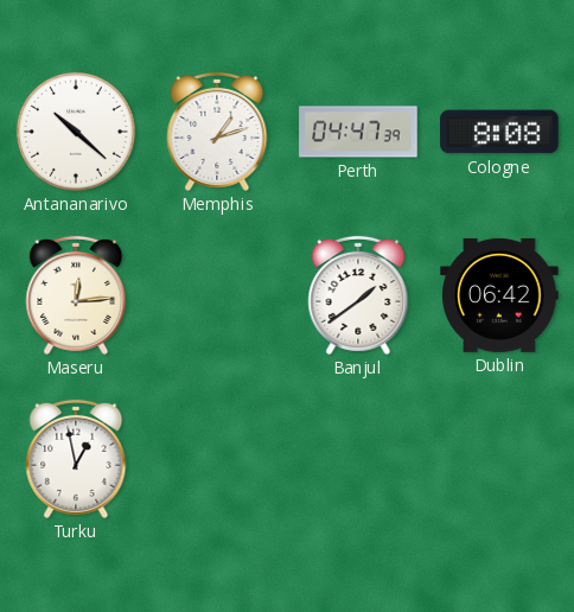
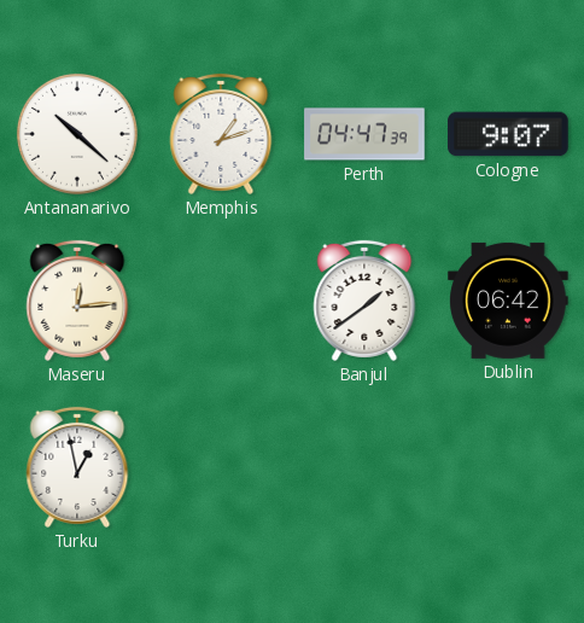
Cologne: 8:08 -> 9:07
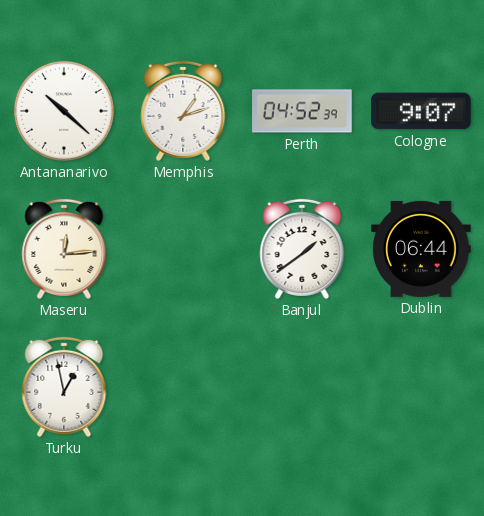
Perth: 04:47 -> 04:52
Dublin: 06:42 -> 06:44
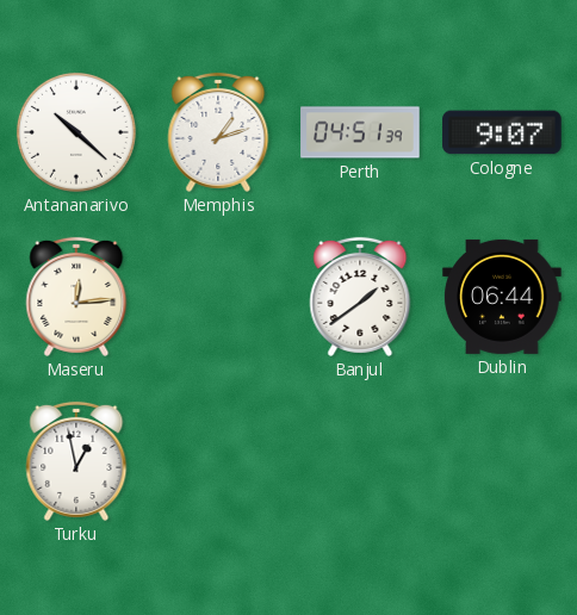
Perth: 04:52 -> 04:51
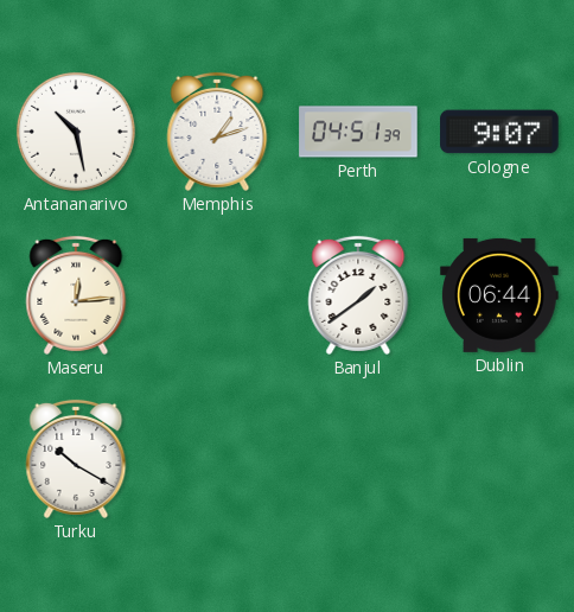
Antananarivo: 10:22 -> 10:28
Turku: 12:58 -> 10:20
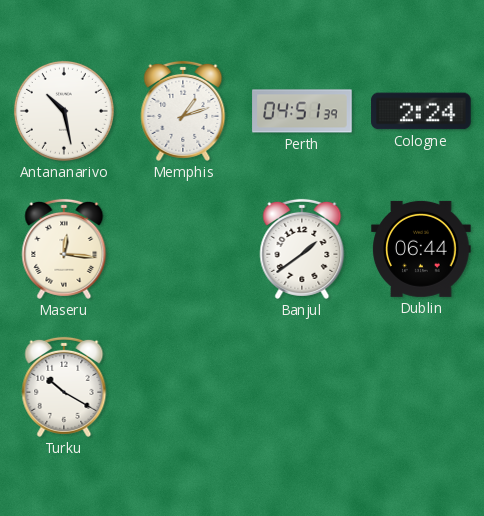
Cologne: 9:07 -> 2:24
Maseru: 12:14 -> 12:16
